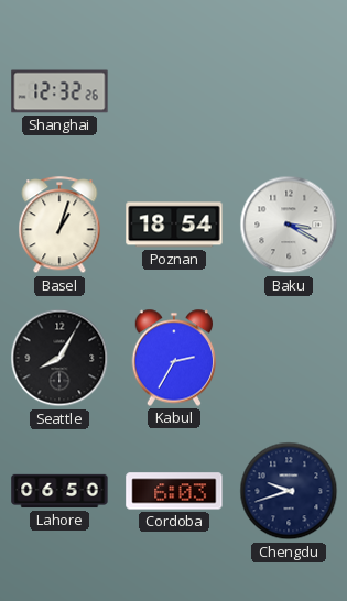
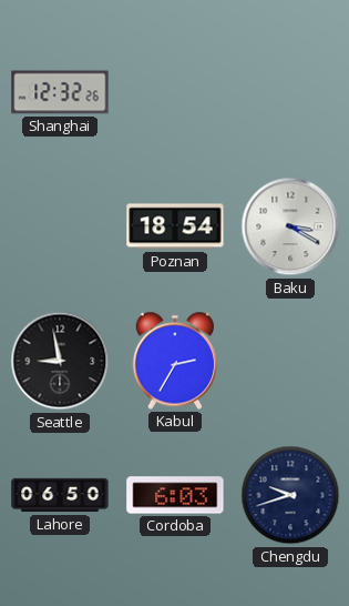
Basel: 1:03 -> none
Seattle: 8:05 -> 8:58
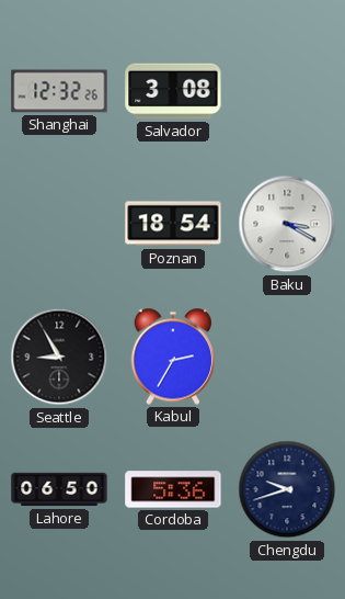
Salvador: none -> 3:08
Seattle: 8:58 -> 8:55
Cordoba: 6:03 -> 5:36
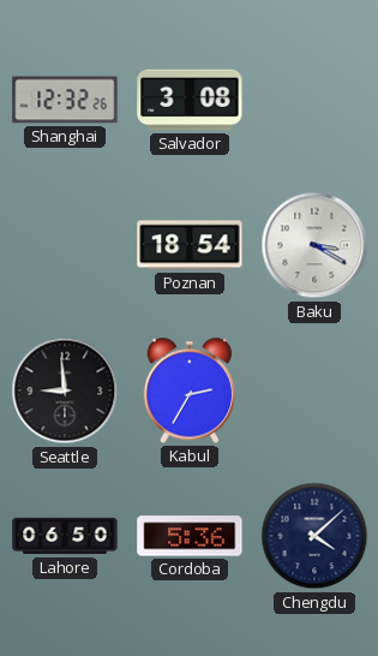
Seattle: 8:55 -> 8:59
Chengdu: 9:42 -> 4:08
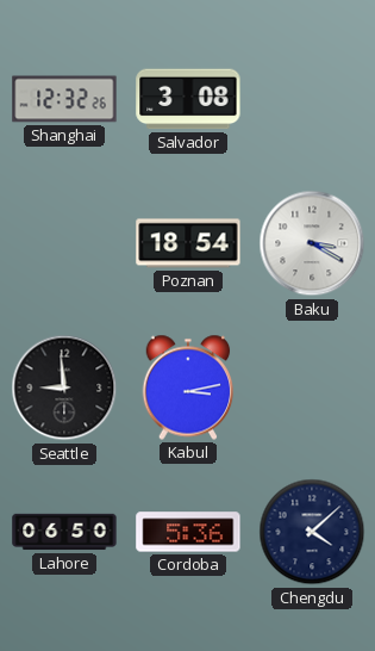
Kabul: 2:35 -> 3:13
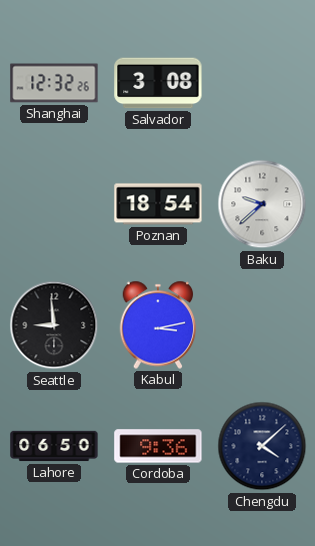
Baku: 3:20 -> 9:38
Cordoba: 5:36 -> 9:36
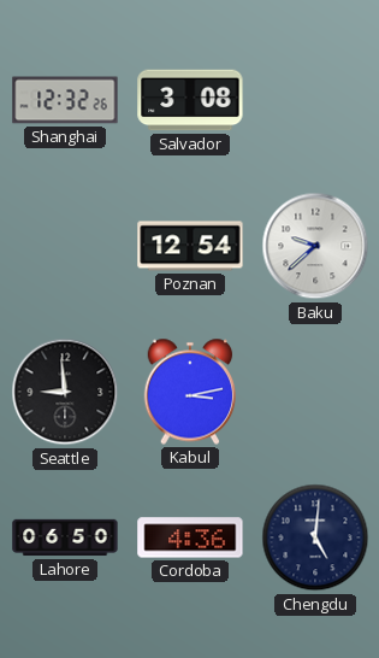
Poznan: 18:54 -> 12:54
Cordoba: 9:36 -> 4:36
Chengdu: 4:08 -> 5:01
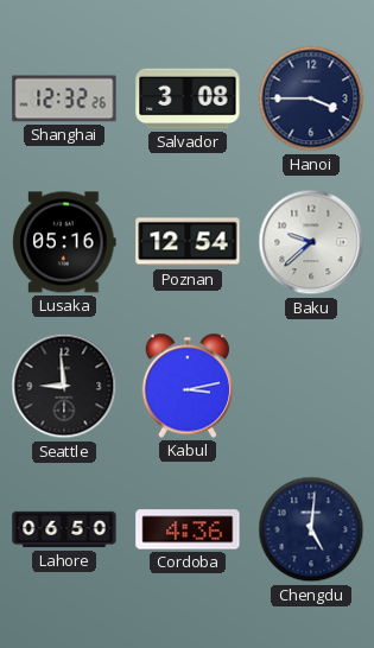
Hanoi: none -> 3:45
Lusaka: none -> 05:16
